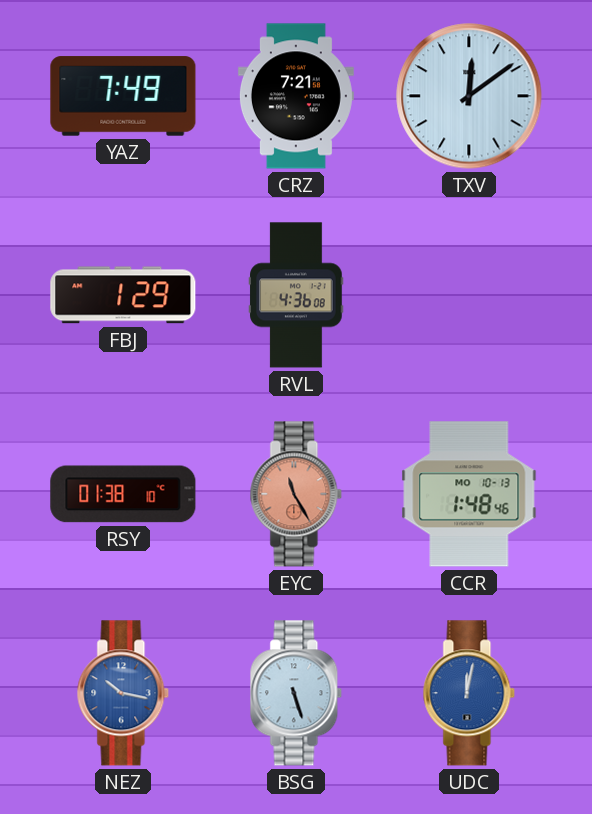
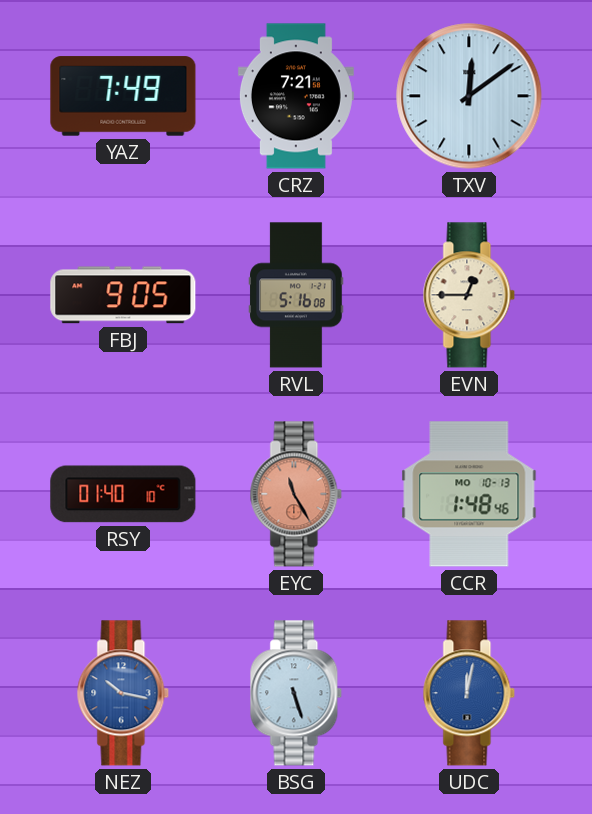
FBJ: 1:29 -> 9:05
RVL: 4:36 -> 5:16
EVN: none -> 12:45
RSY: 01:38 -> 01:40
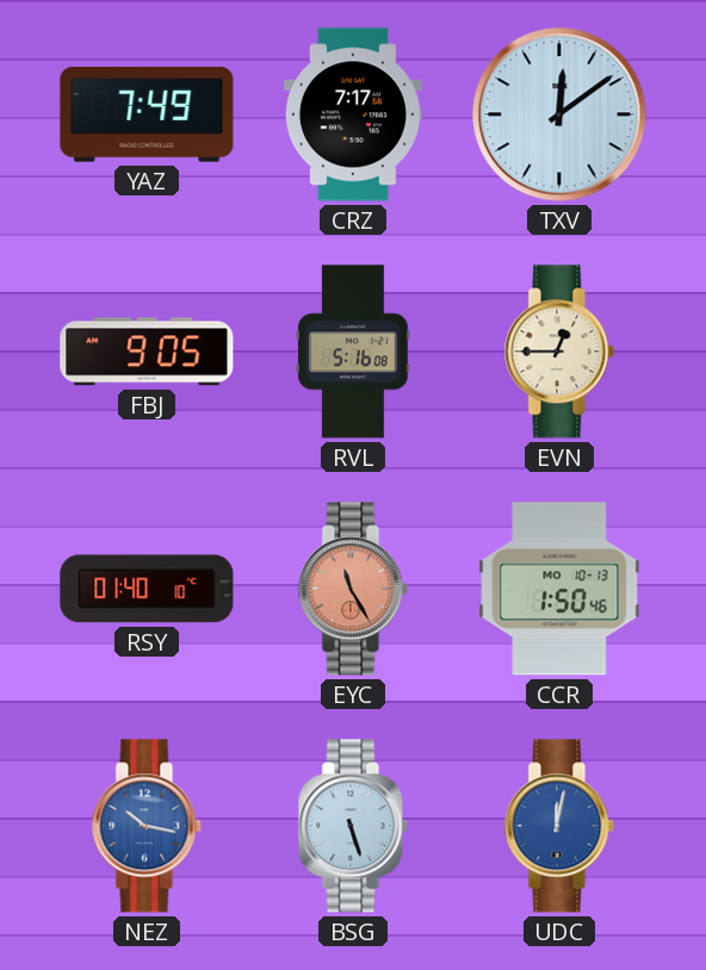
CRZ: 7:21 -> 7:17
CCR: 1:48 -> 1:50
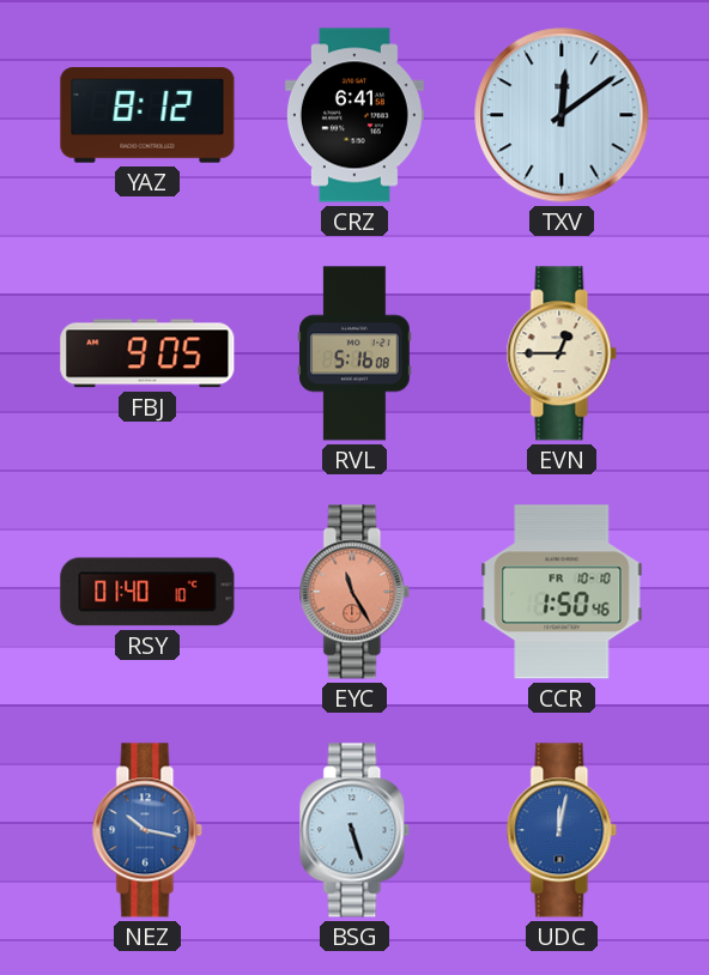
YAZ: 7:49 -> 8:12
CRZ: 7:17 -> 6:41
CCR date: MO 10-13 -> FR 10-10
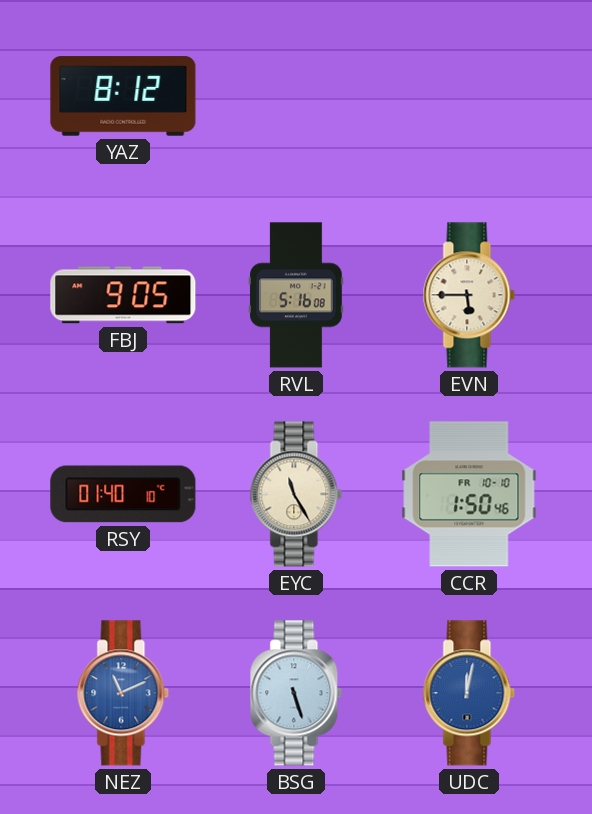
CRZ: 6:41 -> none
TXV: 12:09 -> none
EVN: 12:45 -> 5:45
EYC dial: salmon -> cream
NEZ: 10:17 -> 11:11
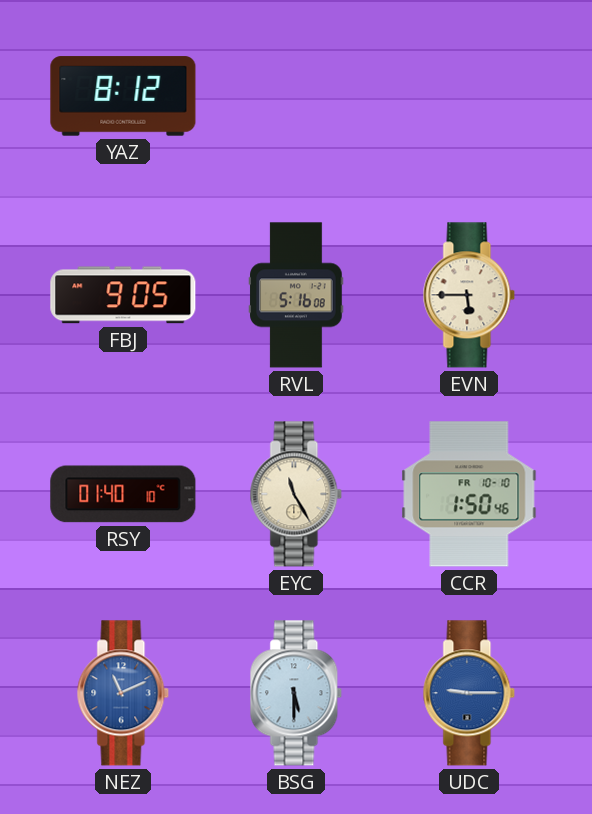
BSG: 5:27 -> 5:30
UDC: 12:02 -> 9:15
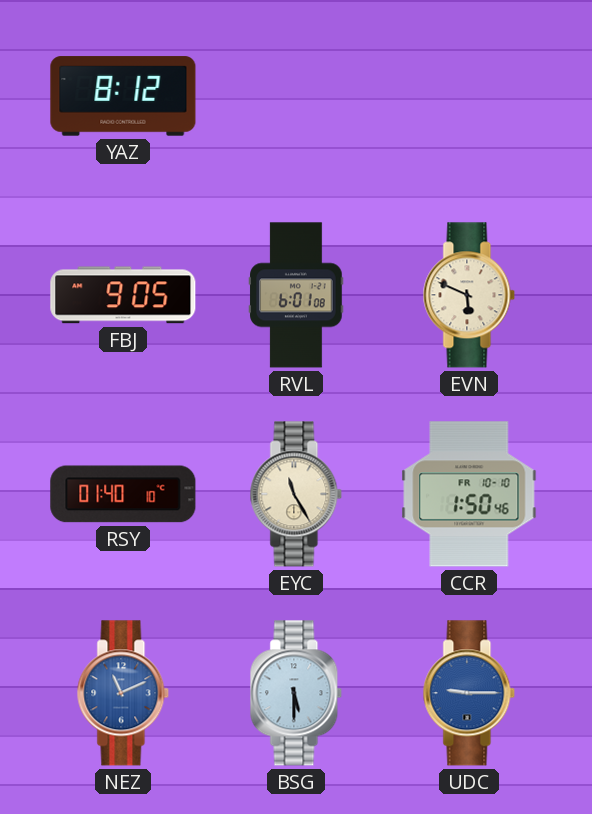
RVL: 5:16 -> 6:01
EVN: 5:45 -> 5:49
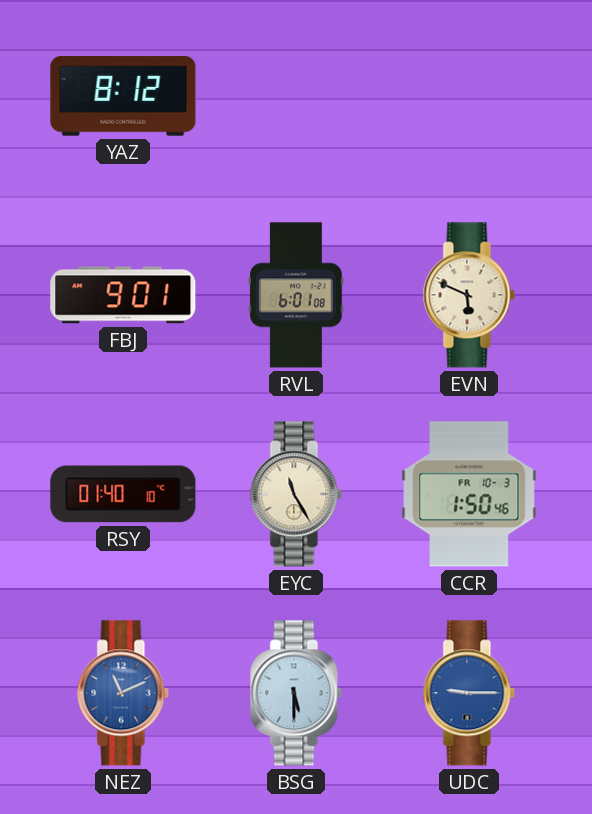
FBJ: 9:05 -> 9:01
CCR date: FR 10-10 -> FR 10-3
